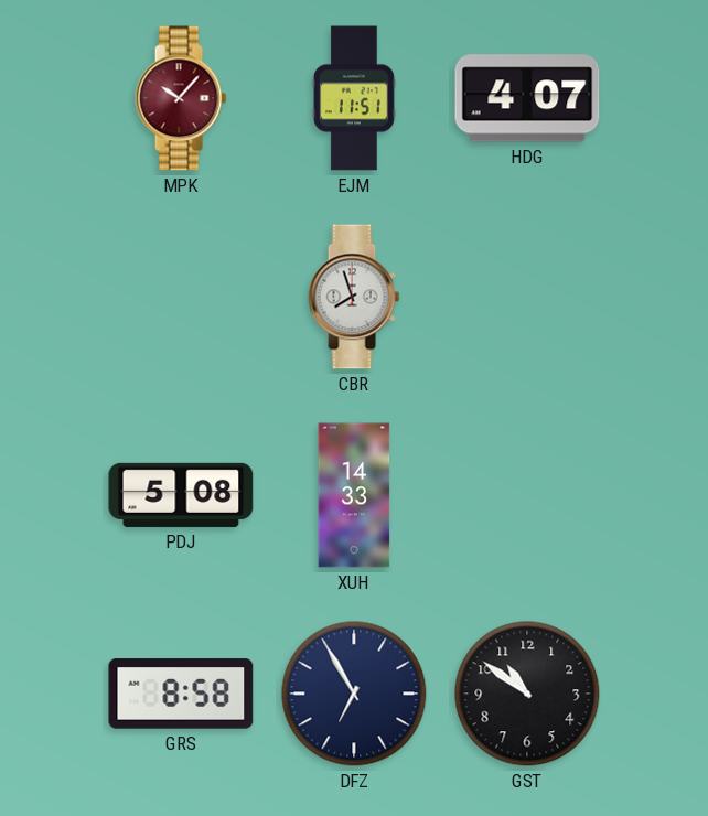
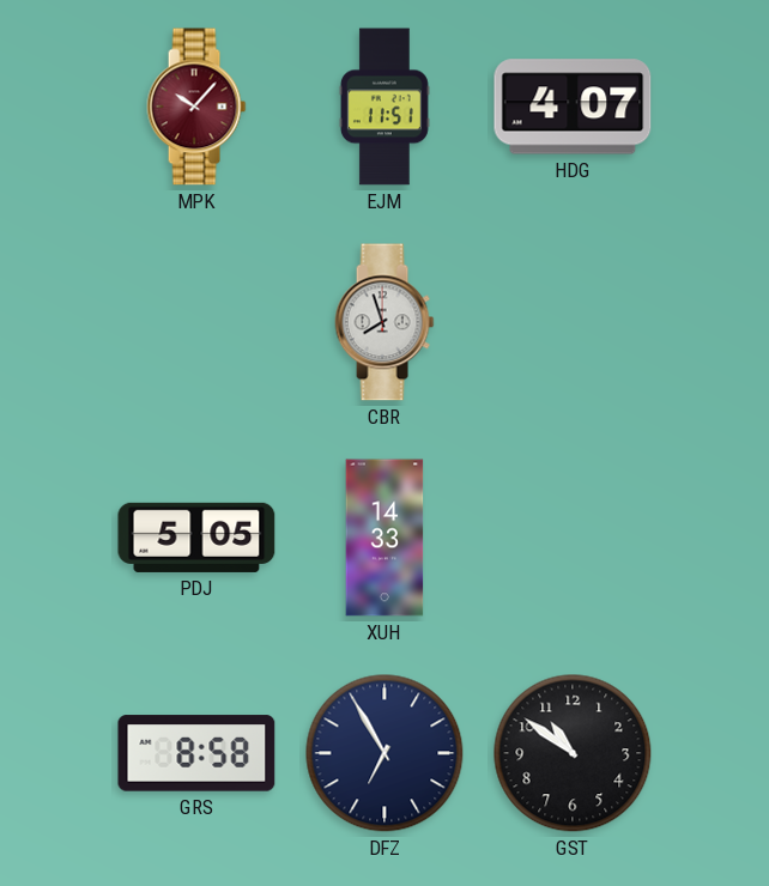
PDJ: 5:08 -> 5:05
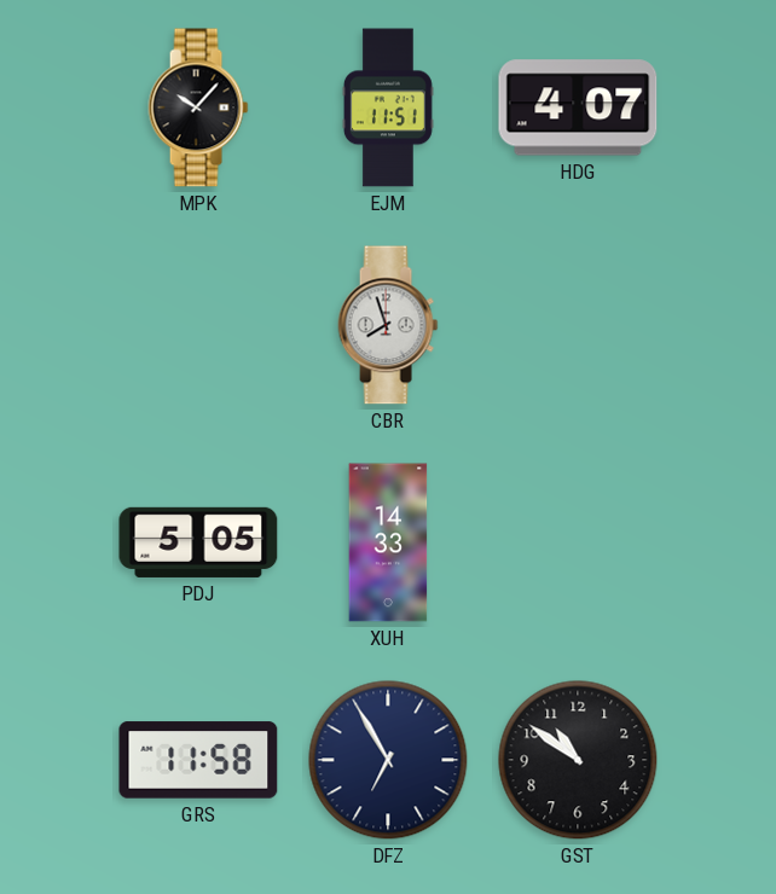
MPK dial: burgundy -> black
GRS: 8:58 -> 11:58
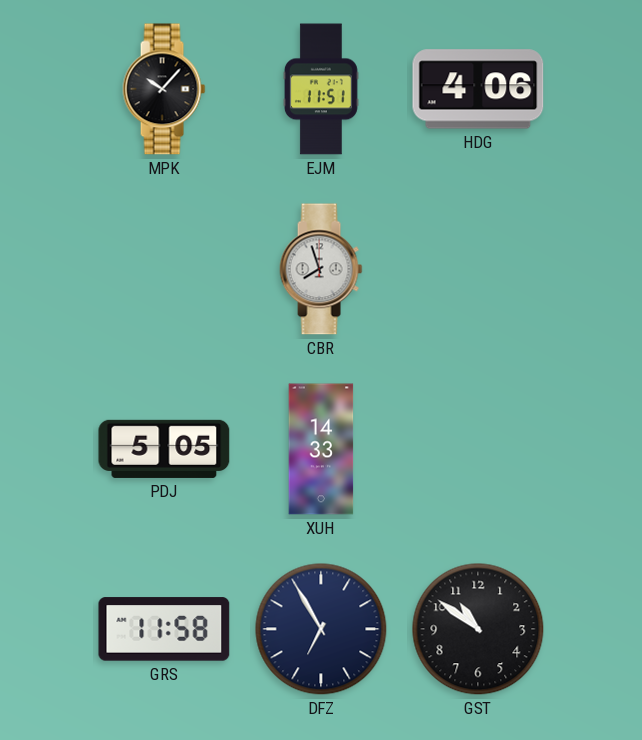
HDG: 4:07 -> 4:06
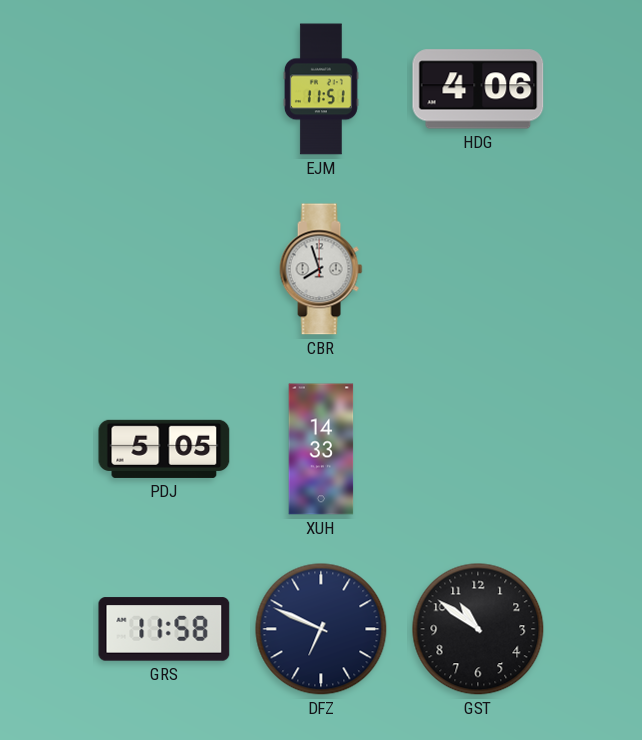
MPK: 10:07 -> none
DFZ: 6:55 -> 6:49
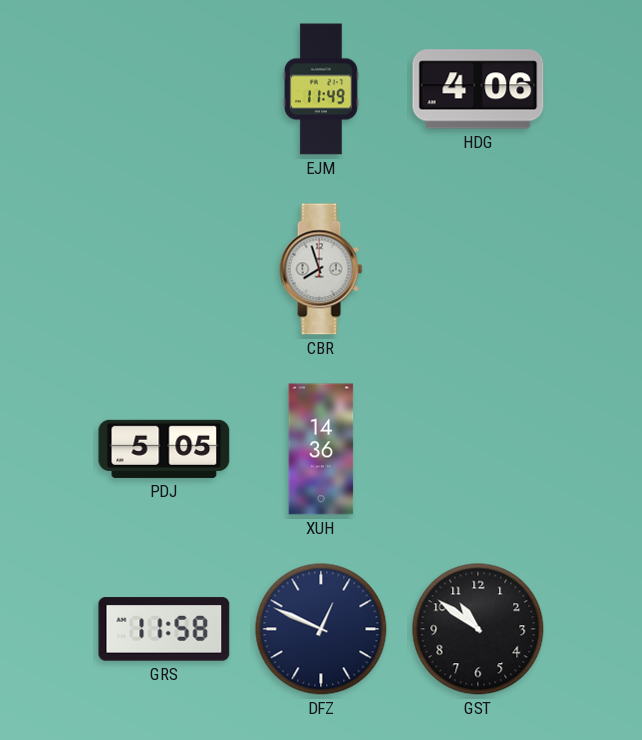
EJM: 11:51 -> 11:49
XUH: 14:33 -> 14:36
DFZ: 6:49 -> 12:49
